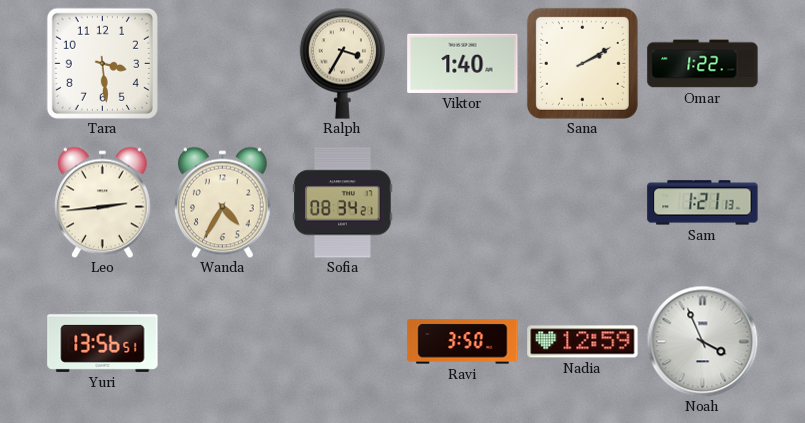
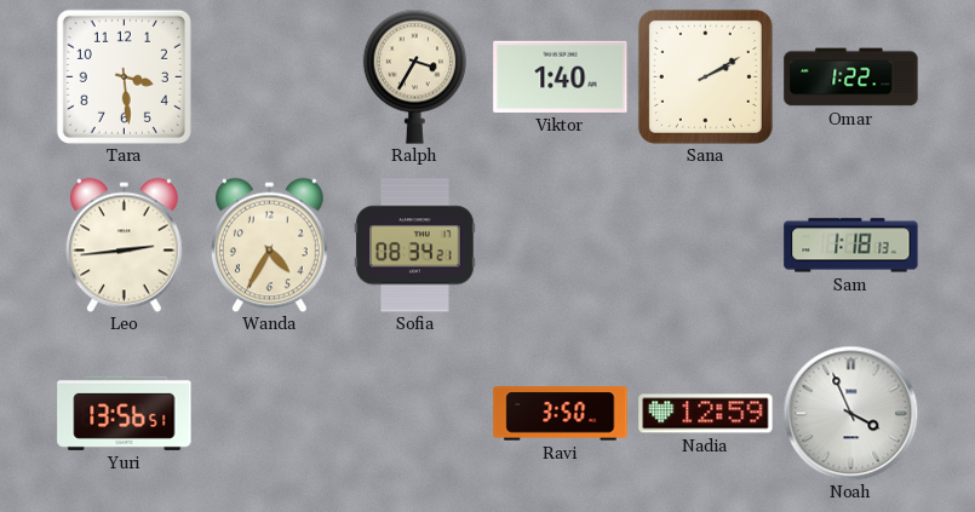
Sam: 1:21 -> 1:18
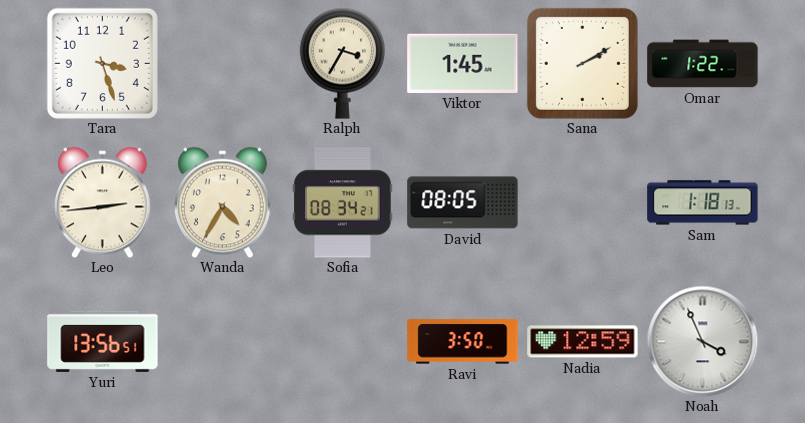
Tara: 3:29 -> 3:27
Viktor: 1:40 -> 1:45
David: none -> 08:05
